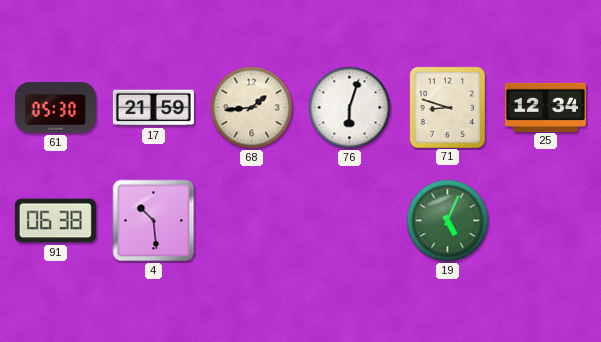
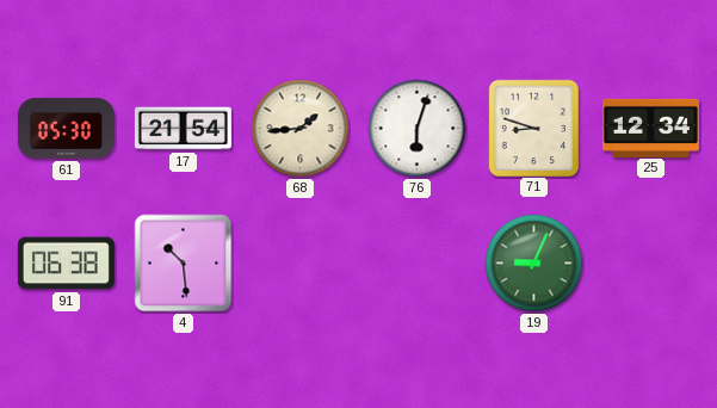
17: 21:59 -> 21:54
19: 5:04 -> 9:04
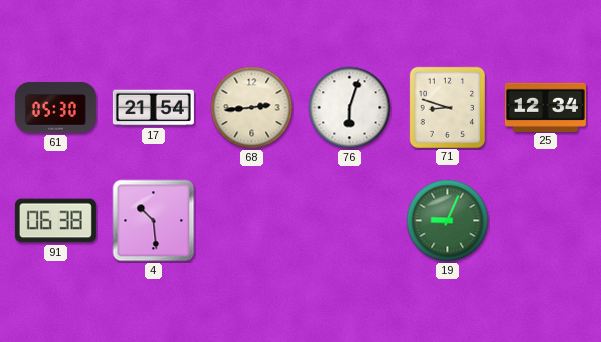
68: 1:44 -> 2:44
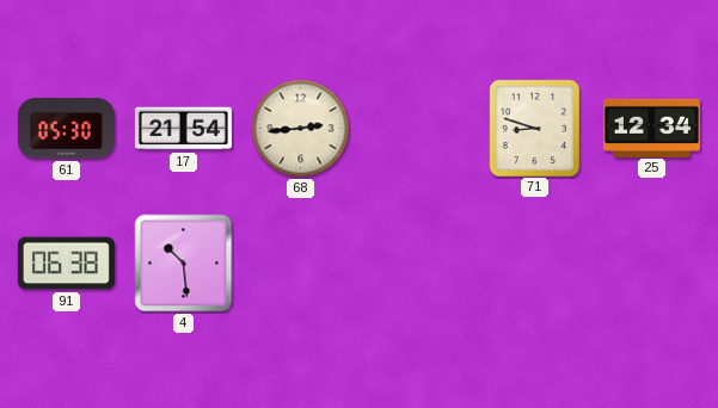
76: 6:03 -> none
19: 9:04 -> none
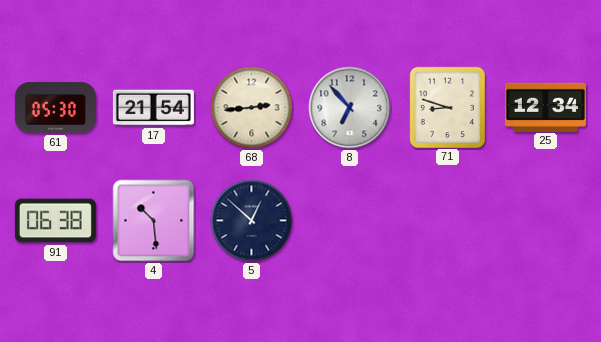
8: none -> 6:53
5: none -> 12:52
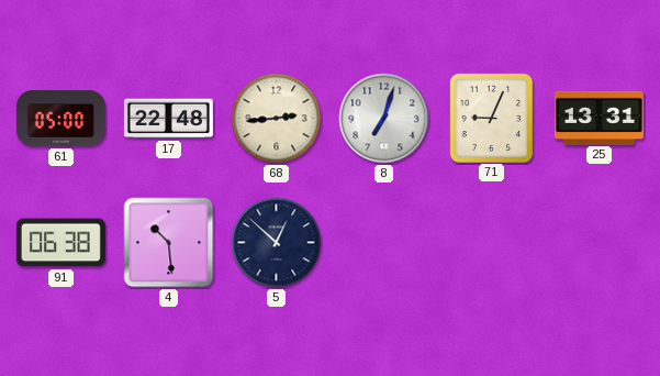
61: 05:30 -> 05:00
17: 21:54 -> 22:48
8: 6:53 -> 7:03
71: 8:48 -> 9:04
25: 12:34 -> 13:31
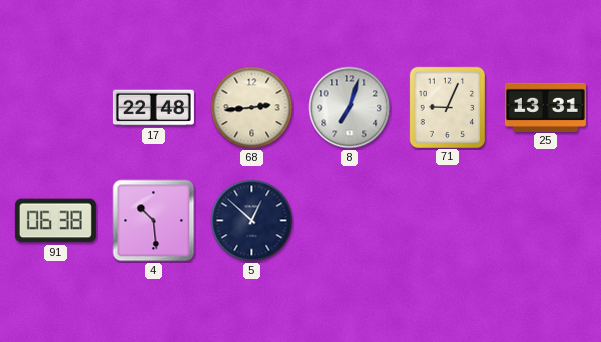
61: 05:00 -> none
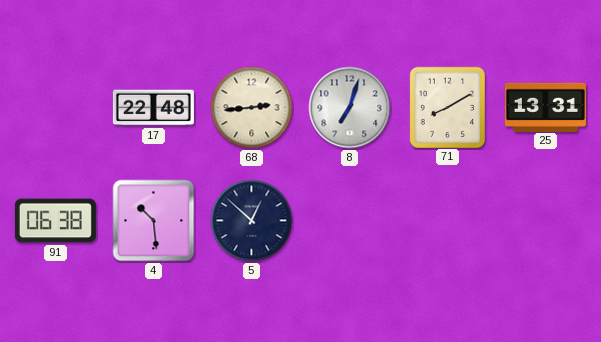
71: 9:04 -> 8:10
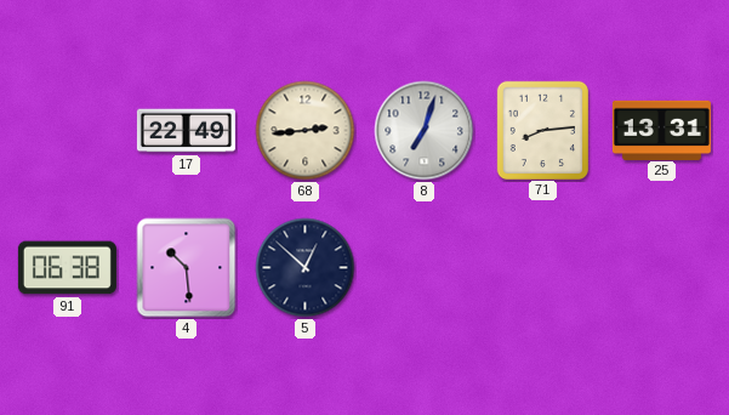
17: 22:48 -> 22:49
71: 8:10 -> 8:14
